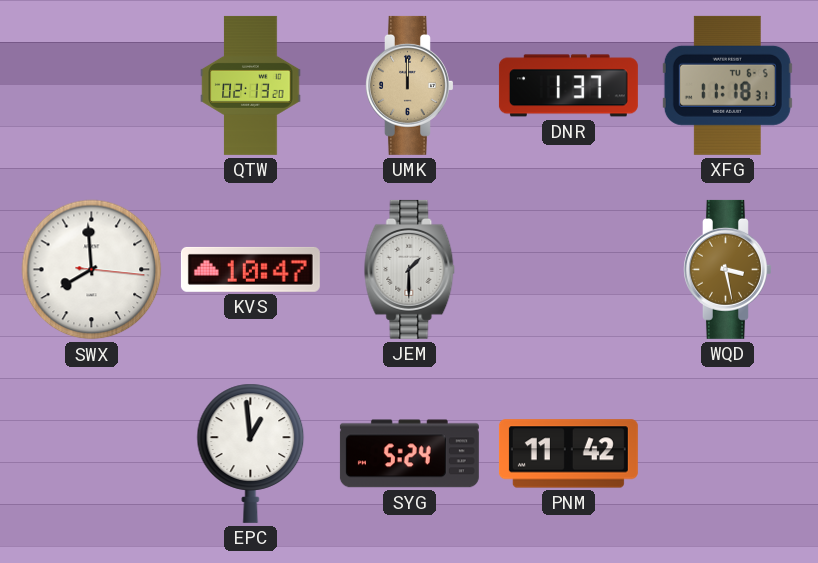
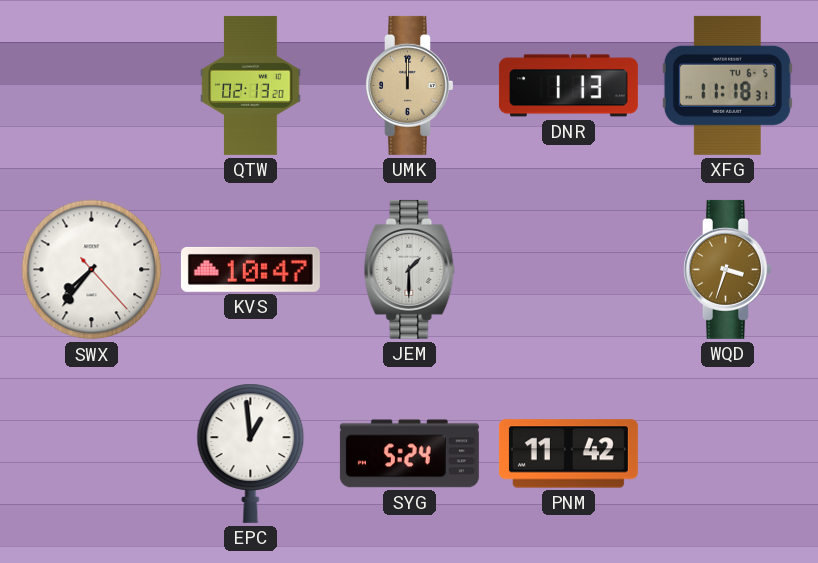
DNR: 1:37 -> 1:13
SWX: 7:59 -> 7:36
WQD: 3:28 -> 3:33
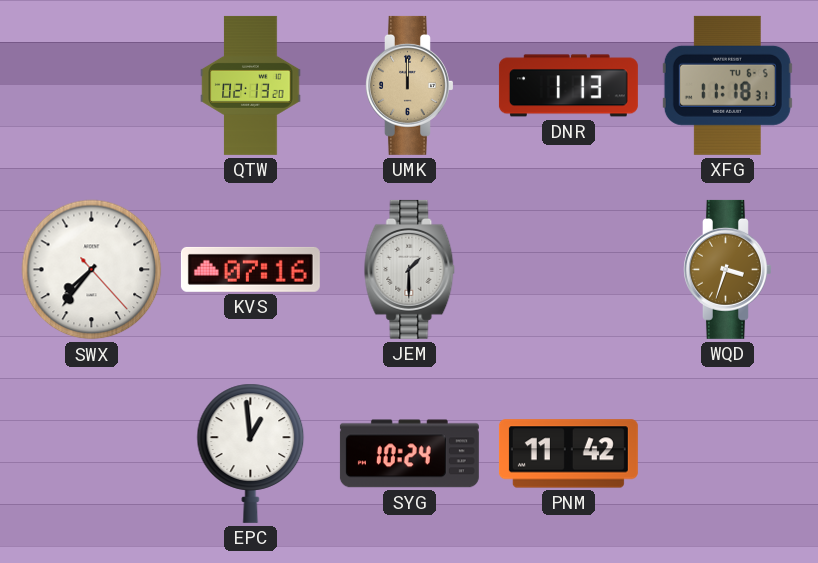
KVS: 10:47 -> 07:16
SYG: 5:24 -> 10:24
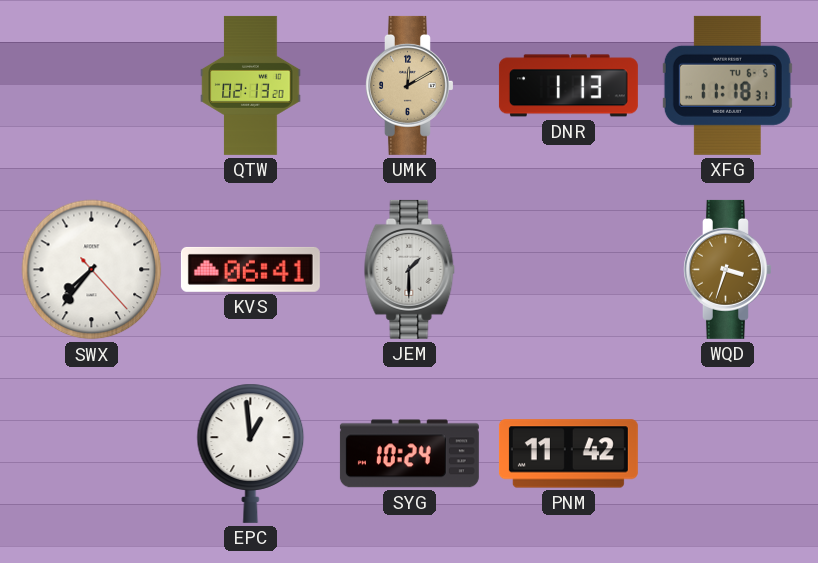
UMK: 12:00 -> 12:10
KVS: 07:16 -> 06:41
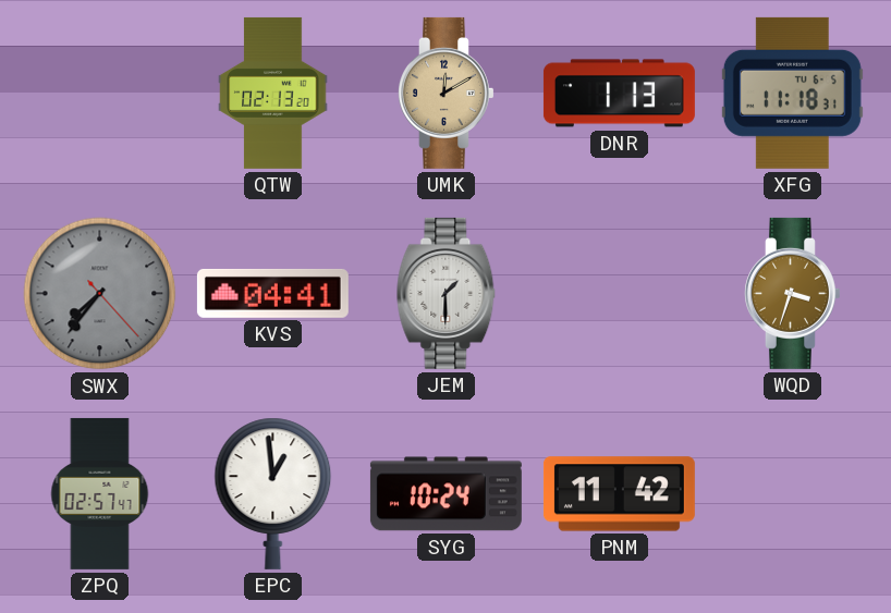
SWX dial: white -> grey
KVS: 06:41 -> 04:41
ZPQ: none -> 02:57
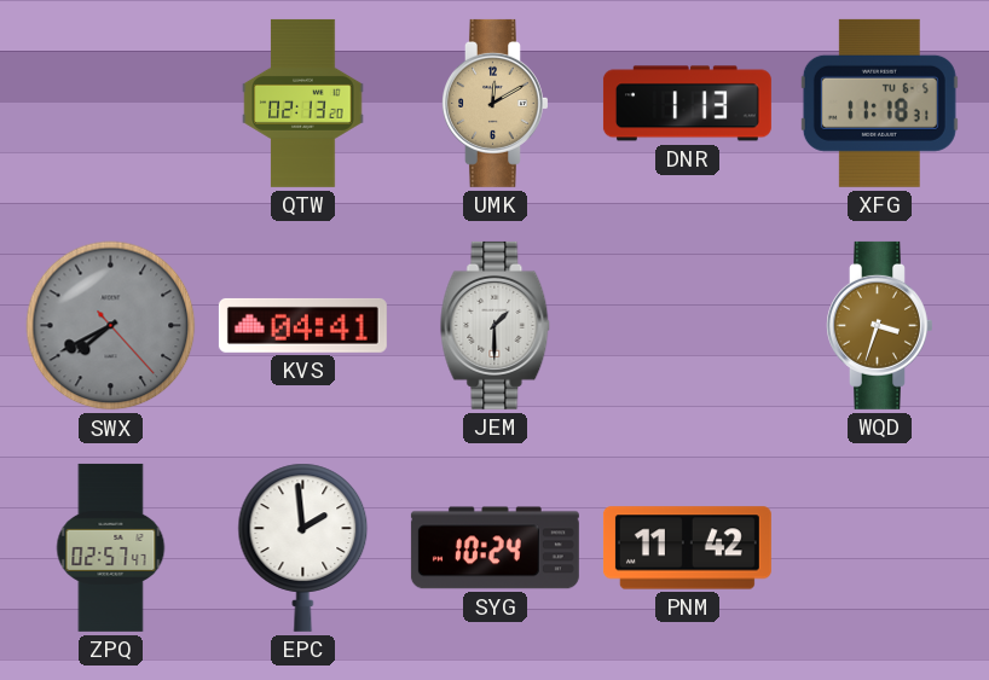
SWX: 7:36 -> 7:40
EPC: 12:59 -> 1:59
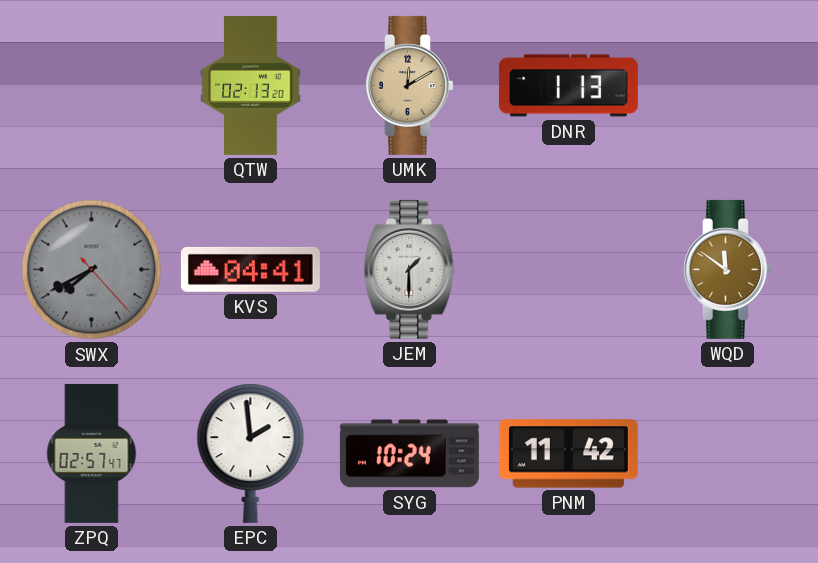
XFG: 11:18 -> none
WQD: 3:33 -> 11:51
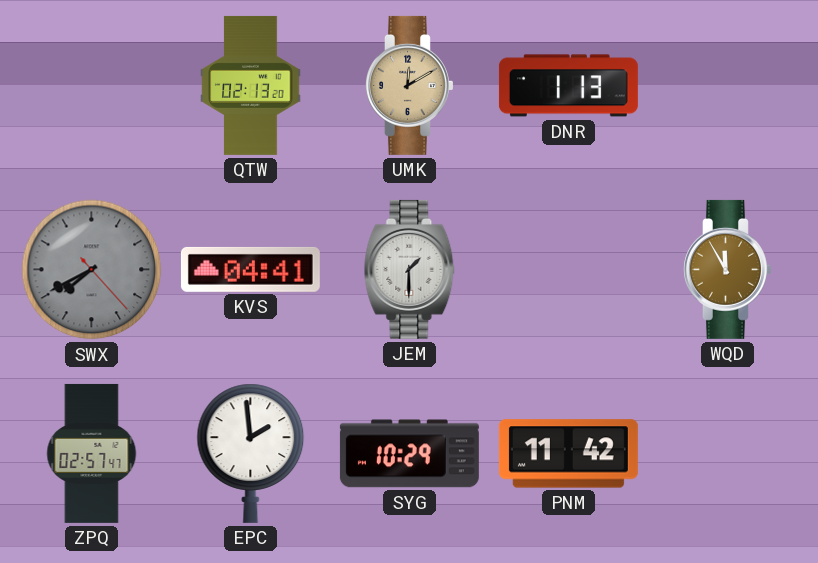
WQD: 11:51 -> 11:55
SYG: 10:24 -> 10:29
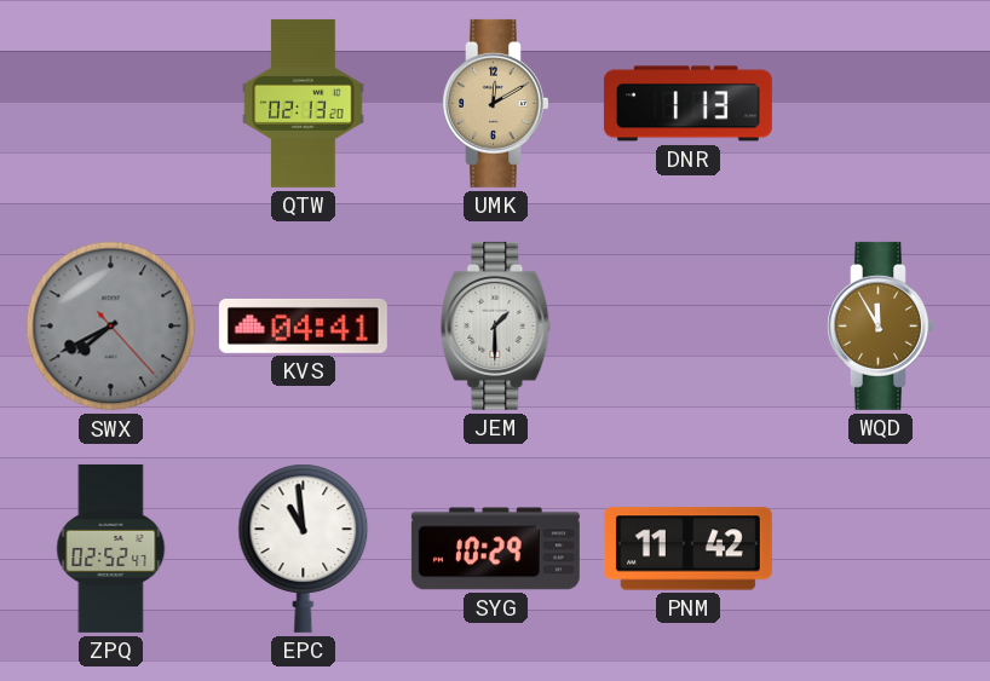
ZPQ: 02:57 -> 02:52
EPC: 1:59 -> 10:59
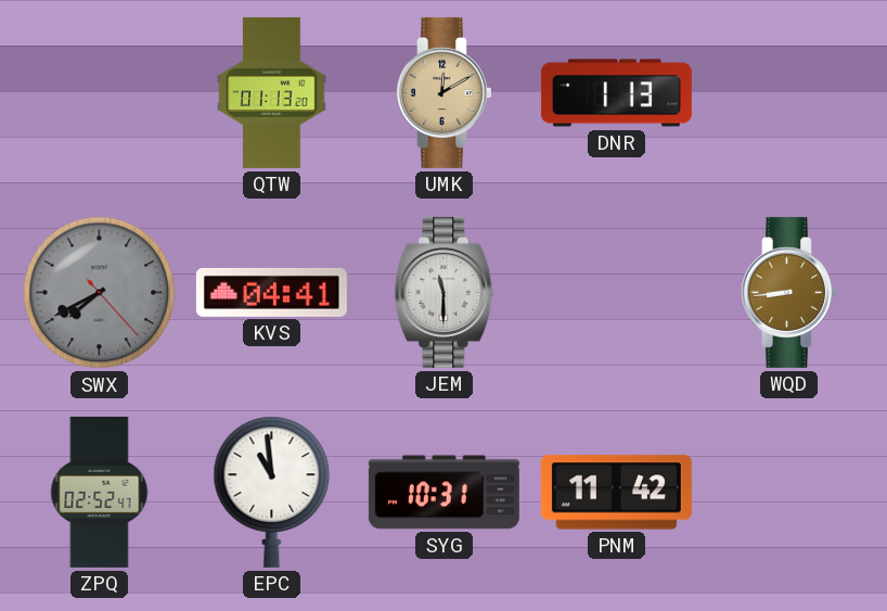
QTW: 02:13 -> 01:13
JEM: 1:30 -> 11:30
WQD: 11:55 -> 8:44
SYG: 10:29 -> 10:31
